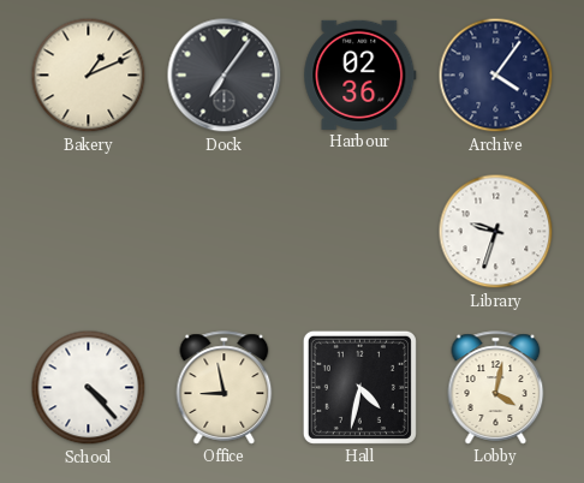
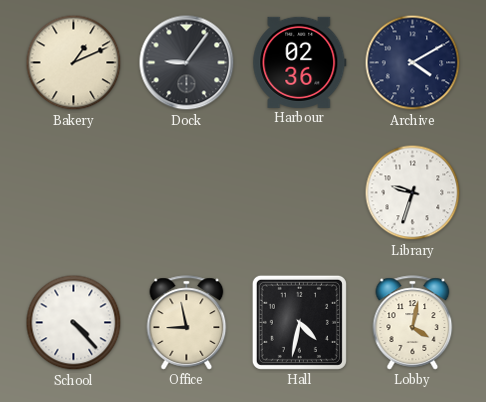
Dock: 7:06 -> 9:06
Archive: 4:06 -> 4:10
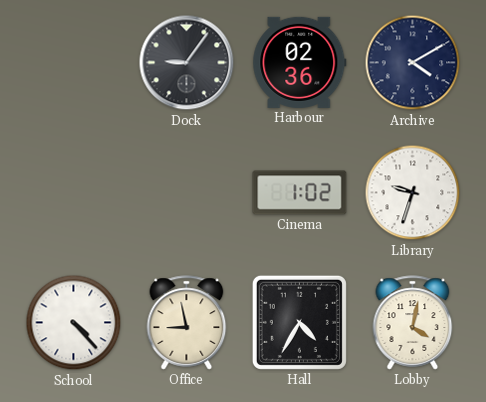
Bakery: 1:11 -> none
Cinema: none -> 1:02
Hall: 4:32 -> 4:35
